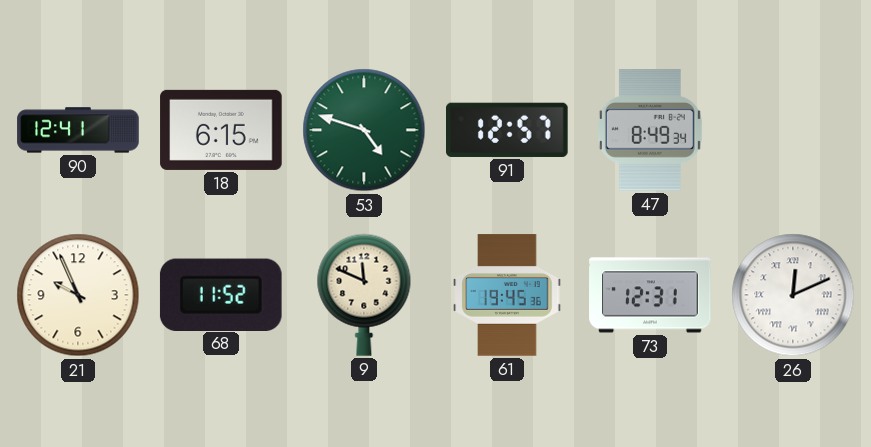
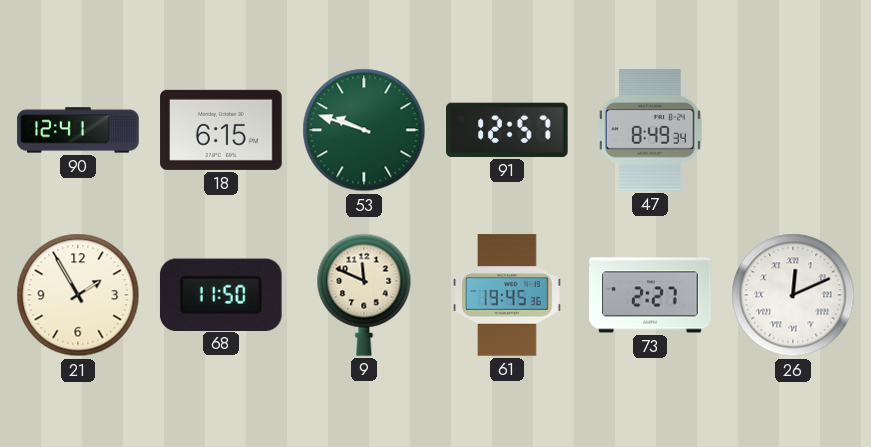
53: 4:48 -> 9:48
21: 9:56 -> 1:55
68: 11:52 -> 11:50
73: 12:31 -> 2:27
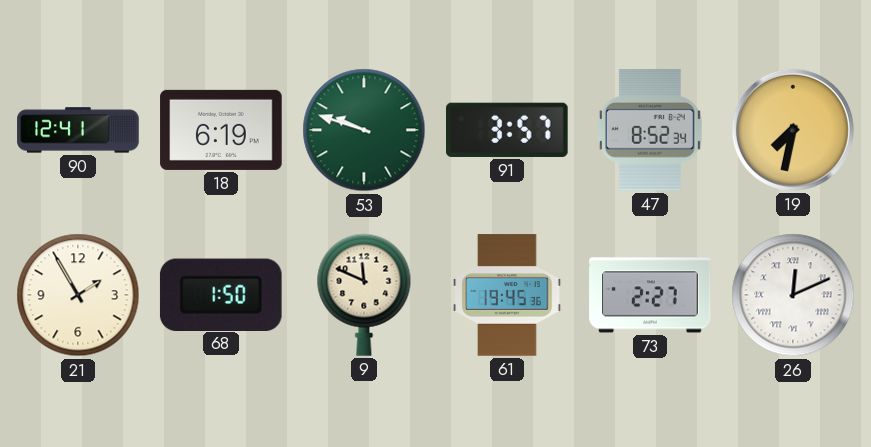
18: 6:15 -> 6:19
91: 12:57 -> 3:57
47: 8:49 -> 8:52
19: none -> 7:32
68: 11:50 -> 1:50
